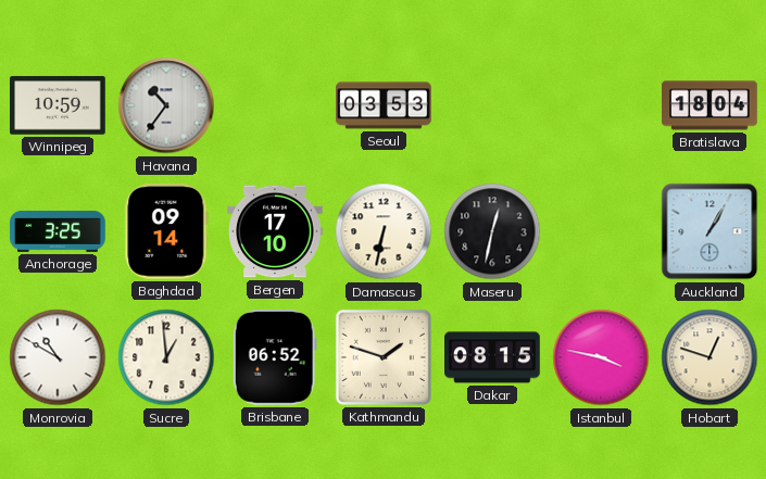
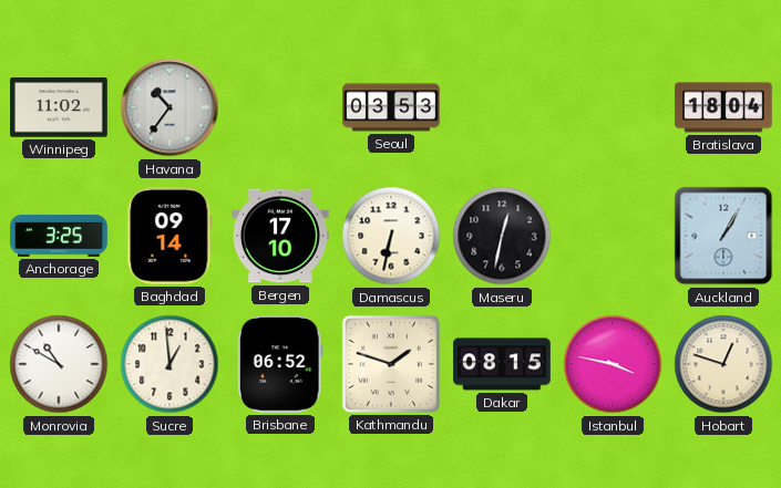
Winnipeg: 10:59 -> 11:02
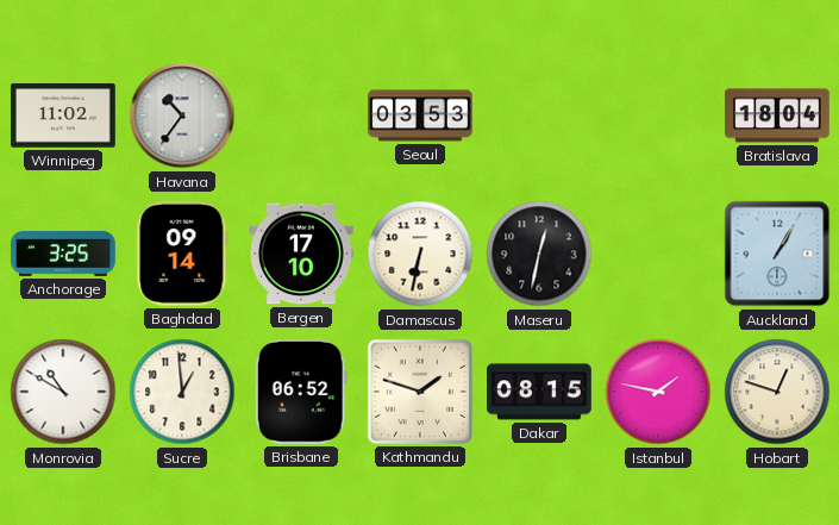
Istanbul: 3:47 -> 1:47
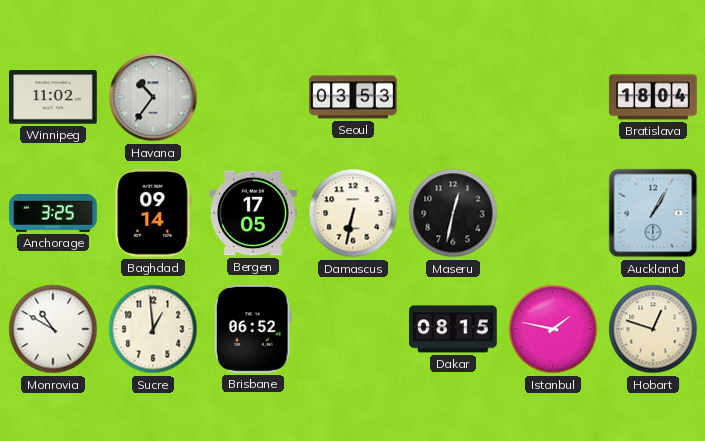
Bergen: 17:10 -> 17:05
Kathmandu: 1:48 -> none
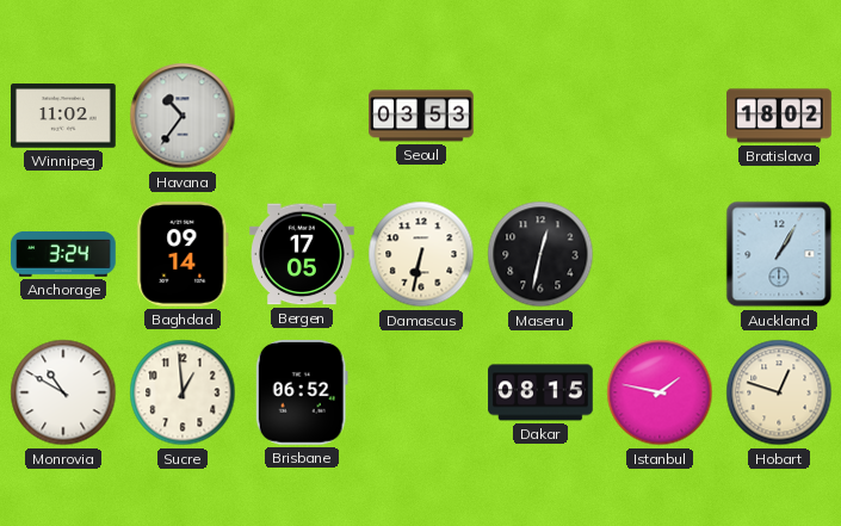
Bratislava: 18:04 -> 18:02
Anchorage: 3:25 -> 3:24
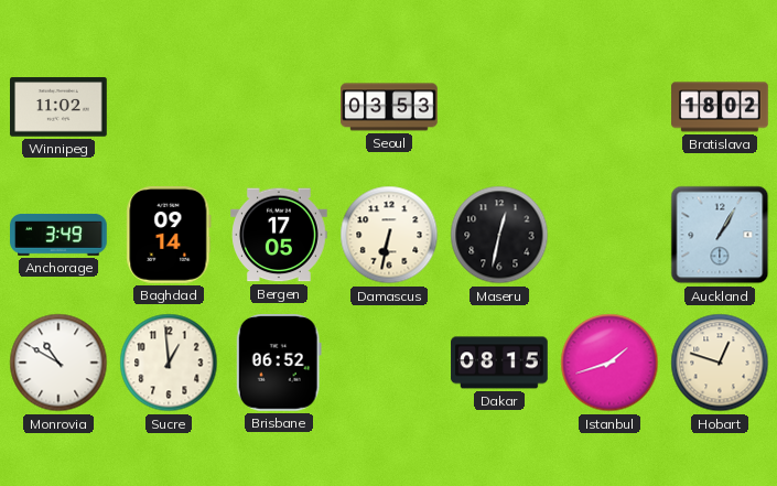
Havana: 10:36 -> none
Anchorage: 3:24 -> 3:49
Istanbul: 1:47 -> 1:42
